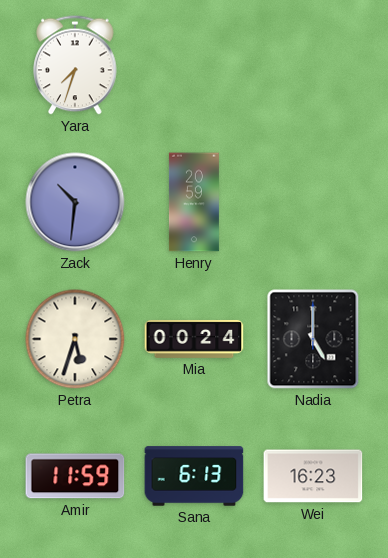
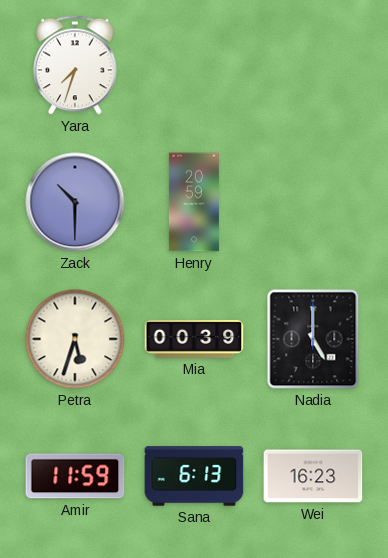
Zack: 10:31 -> 10:30
Mia: 00:24 -> 00:39
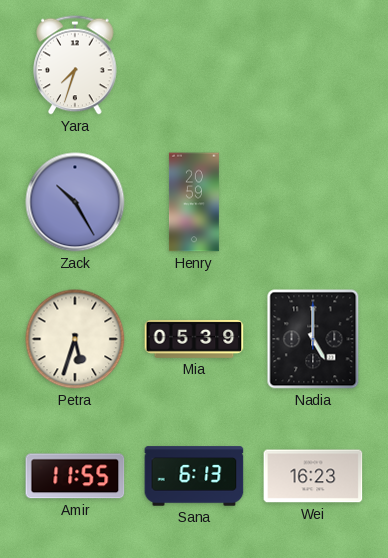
Zack: 10:30 -> 10:25
Mia: 00:39 -> 05:39
Amir: 11:59 -> 11:55
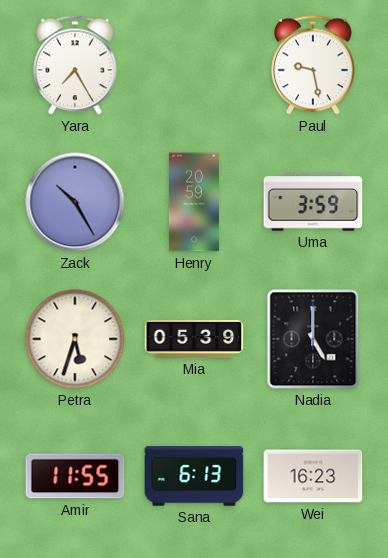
Yara: 7:33 -> 7:25
Paul: none -> 9:28
Uma: none -> 3:59
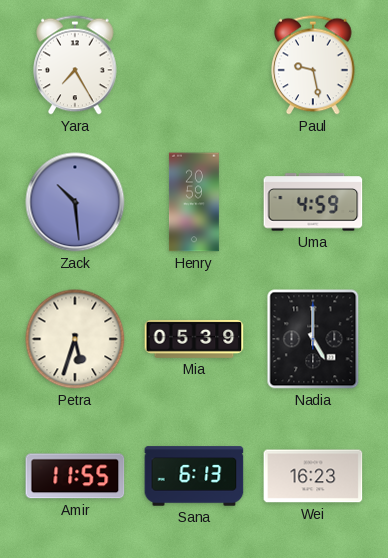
Zack: 10:25 -> 10:29
Uma: 3:59 -> 4:59
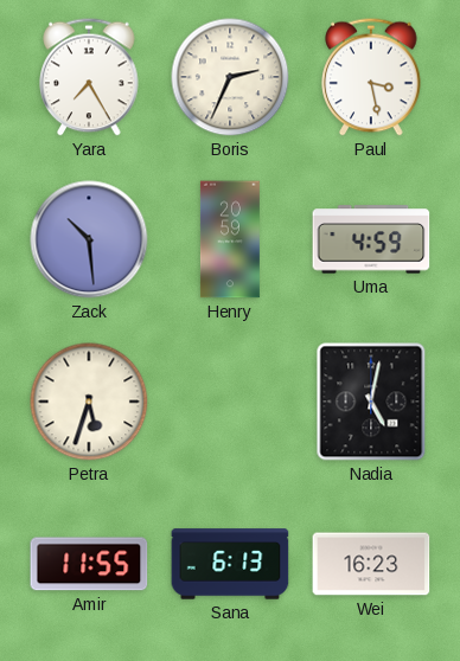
Boris: none -> 2:34
Paul: 9:28 -> 3:28
Mia: 05:39 -> none
Nadia: 5:00 -> 5:02
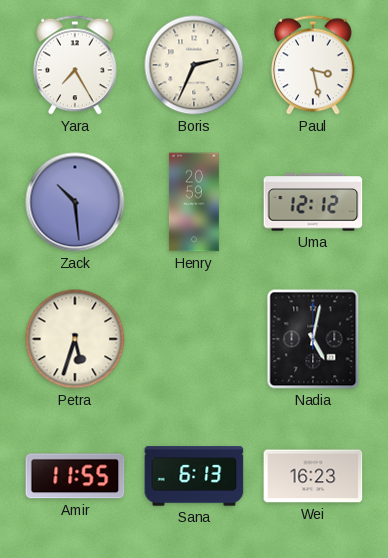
Uma: 4:59 -> 12:12
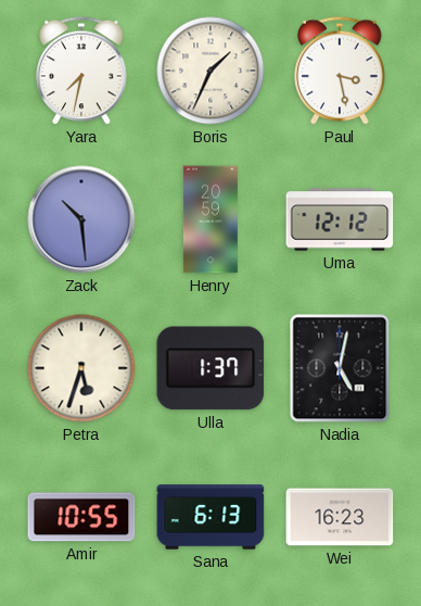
Yara: 7:25 -> 7:32
Boris: 2:34 -> 1:34
Ulla: none -> 1:37
Amir: 11:55 -> 10:55
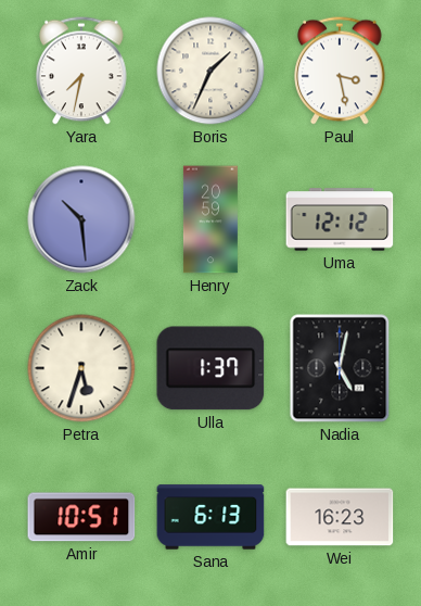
Amir: 10:55 -> 10:51
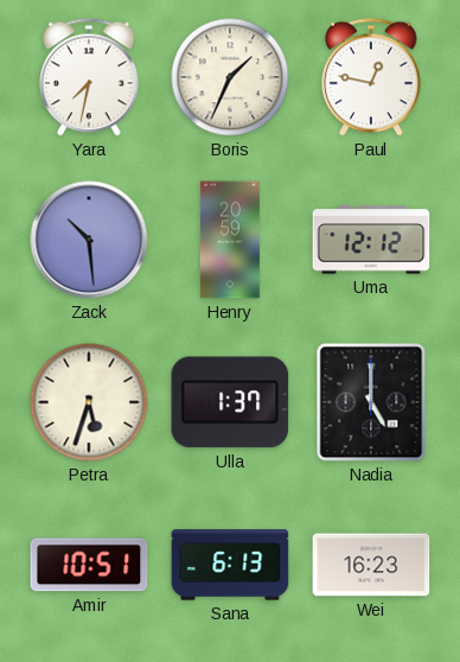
Paul: 3:28 -> 12:47
Nadia: 5:02 -> 5:00
